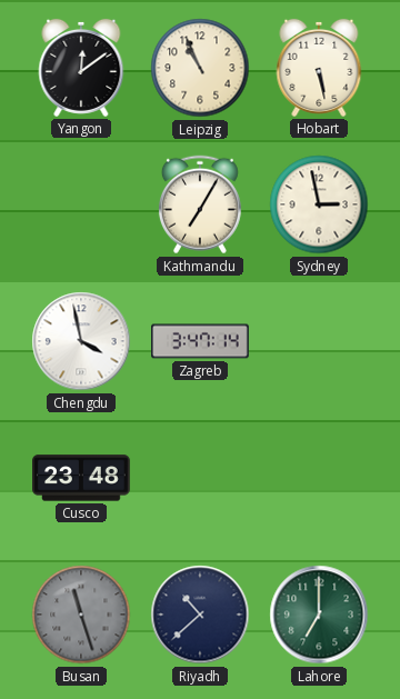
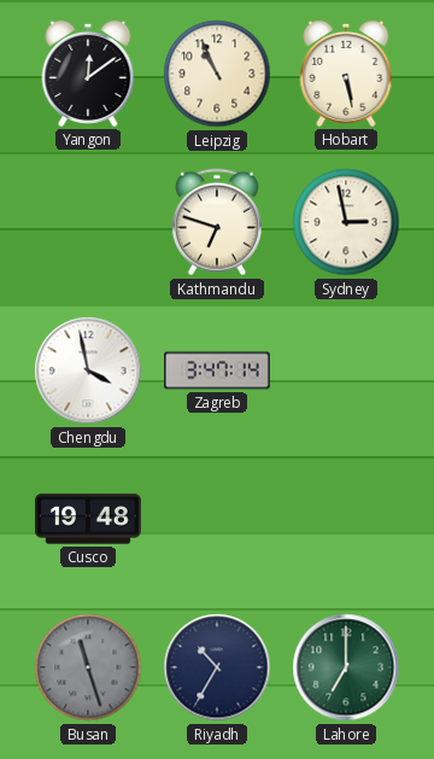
Kathmandu: 7:05 -> 6:48
Cusco: 23:48 -> 19:48
Riyadh: 10:38 -> 10:35
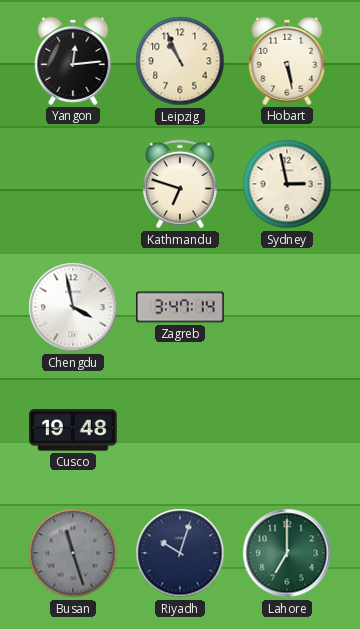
Yangon: 12:09 -> 12:14
Riyadh: 10:35 -> 10:03
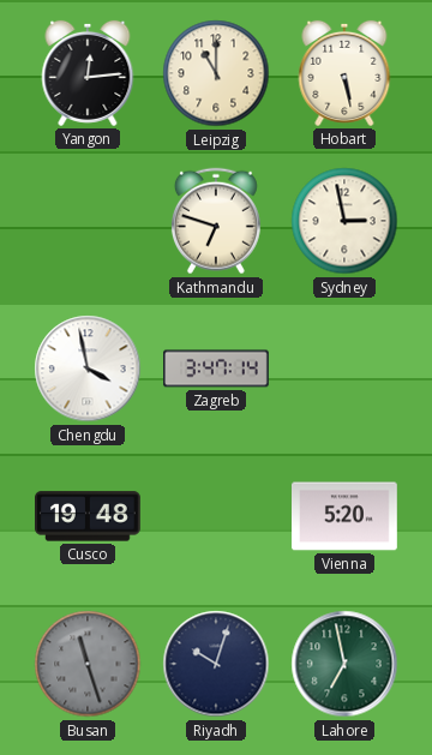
Leipzig: 10:56 -> 11:00
Vienna: none -> 5:20
Lahore: 7:00 -> 6:58
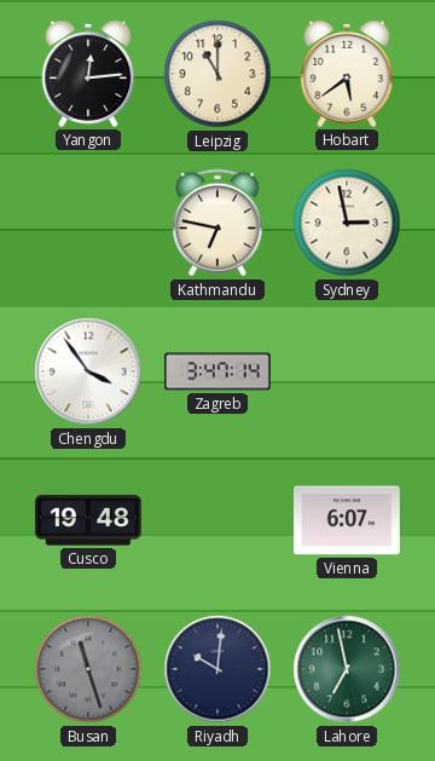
Hobart: 5:28 -> 5:39
Kathmandu: 6:48 -> 6:47
Chengdu: 3:58 -> 3:54
Vienna: 5:20 -> 6:07
Riyadh: 10:03 -> 10:01
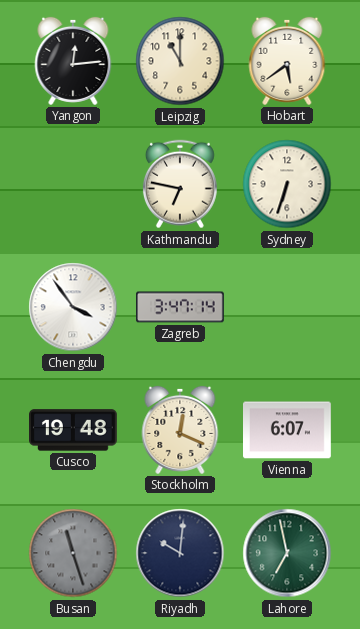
Sydney: 2:58 -> 6:33
Stockholm: none -> 12:19
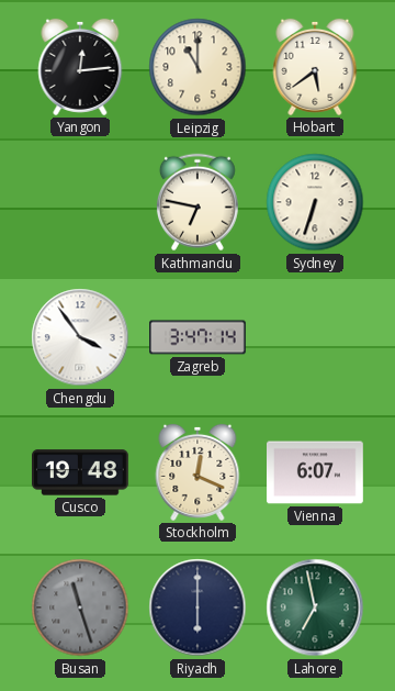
Riyadh: 10:01 -> 6:00
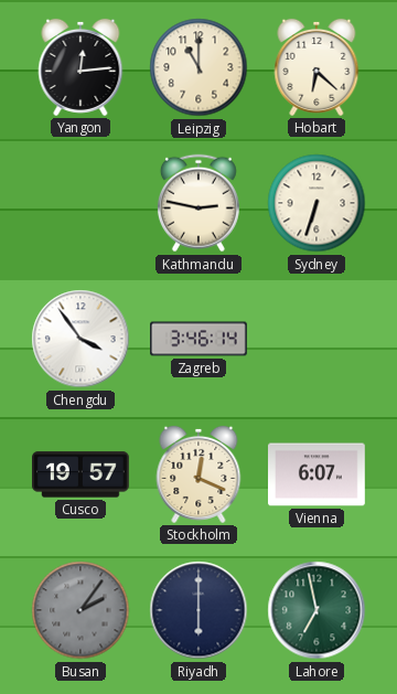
Hobart: 5:39 -> 6:22
Kathmandu: 6:47 -> 2:47
Zagreb: 3:47 -> 3:46
Cusco: 19:48 -> 19:57
Busan: 11:27 -> 2:06
